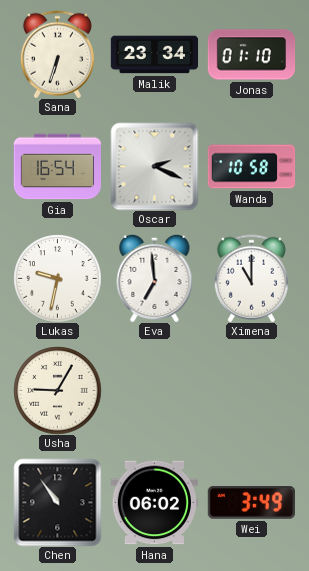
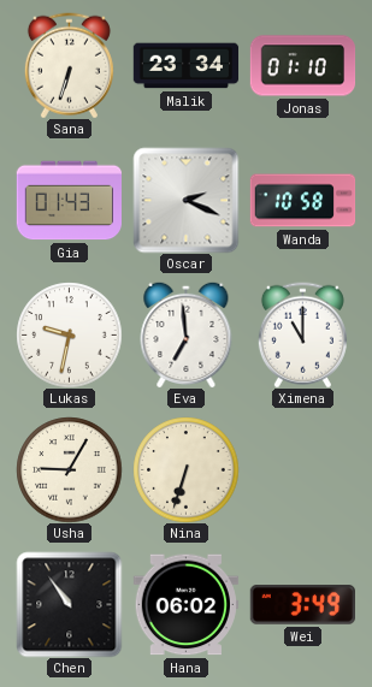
Gia: 16:54 -> 01:43
Nina: none -> 6:33
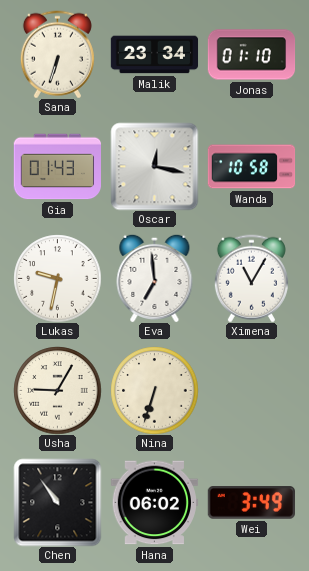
Oscar: 2:19 -> 12:17
Ximena: 11:00 -> 11:05
